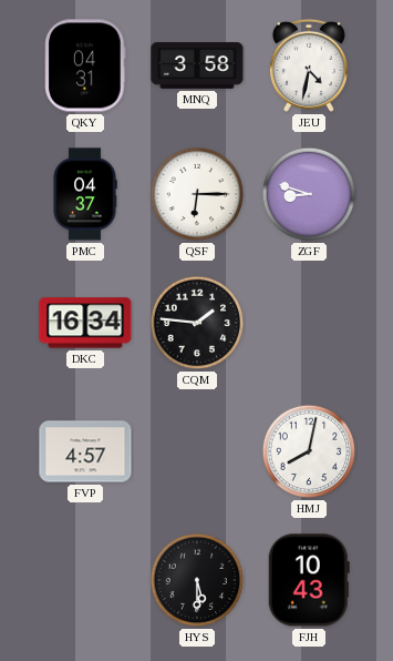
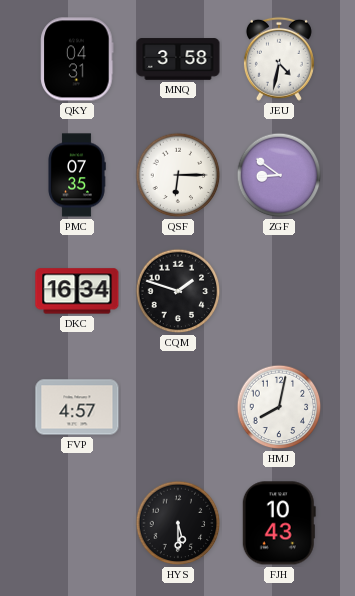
PMC: 04:37 -> 07:35
ZGF: 8:48 -> 8:51
CQM: 1:46 -> 1:48
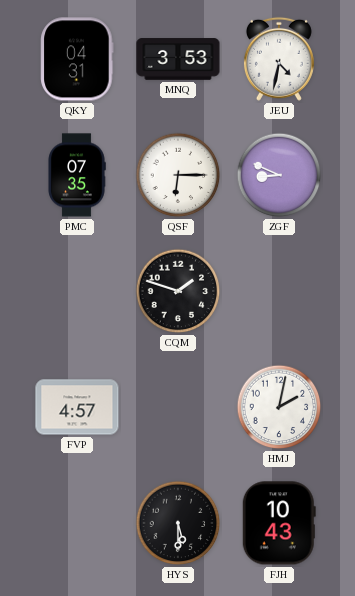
MNQ: 3:58 -> 3:53
ZGF: 8:51 -> 8:49
DKC: 16:34 -> none
HMJ: 8:02 -> 2:02
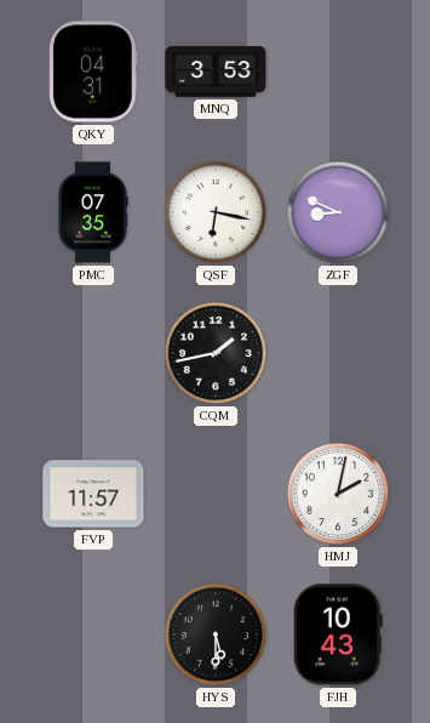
JEU: 4:32 -> none
QSF: 6:15 -> 6:17
CQM: 1:48 -> 1:43
FVP: 4:57 -> 11:57
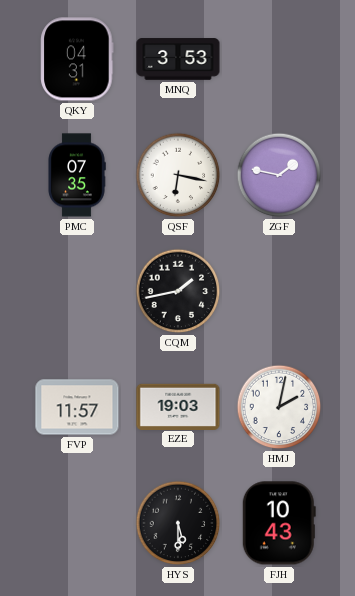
ZGF: 8:49 -> 1:47
EZE: none -> 19:03
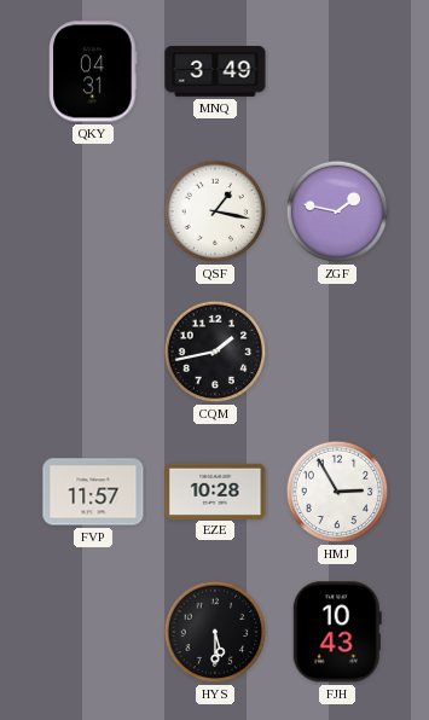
MNQ: 3:53 -> 3:49
PMC: 07:35 -> none
QSF: 6:17 -> 1:17
EZE: 19:03 -> 10:28
HMJ: 2:02 -> 2:55
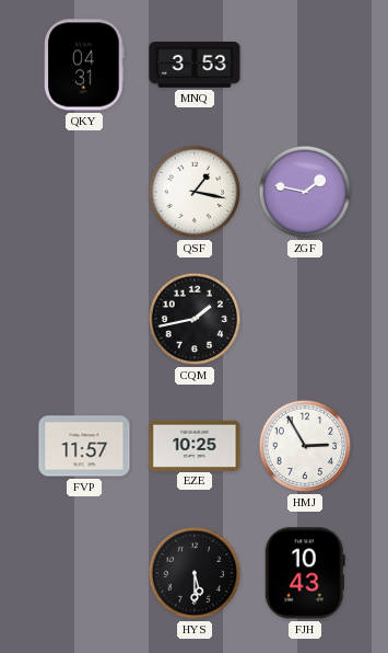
MNQ: 3:49 -> 3:53
EZE: 10:28 -> 10:25
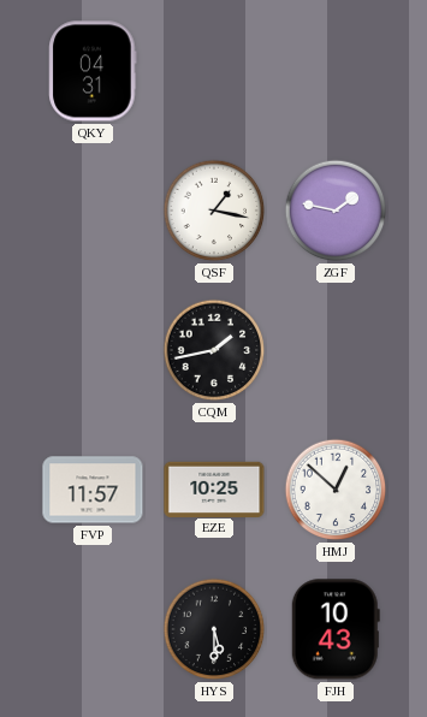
MNQ: 3:53 -> none
HMJ: 2:55 -> 12:52
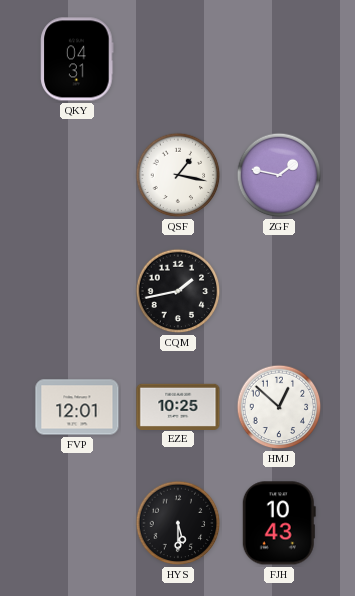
FVP: 11:57 -> 12:01
